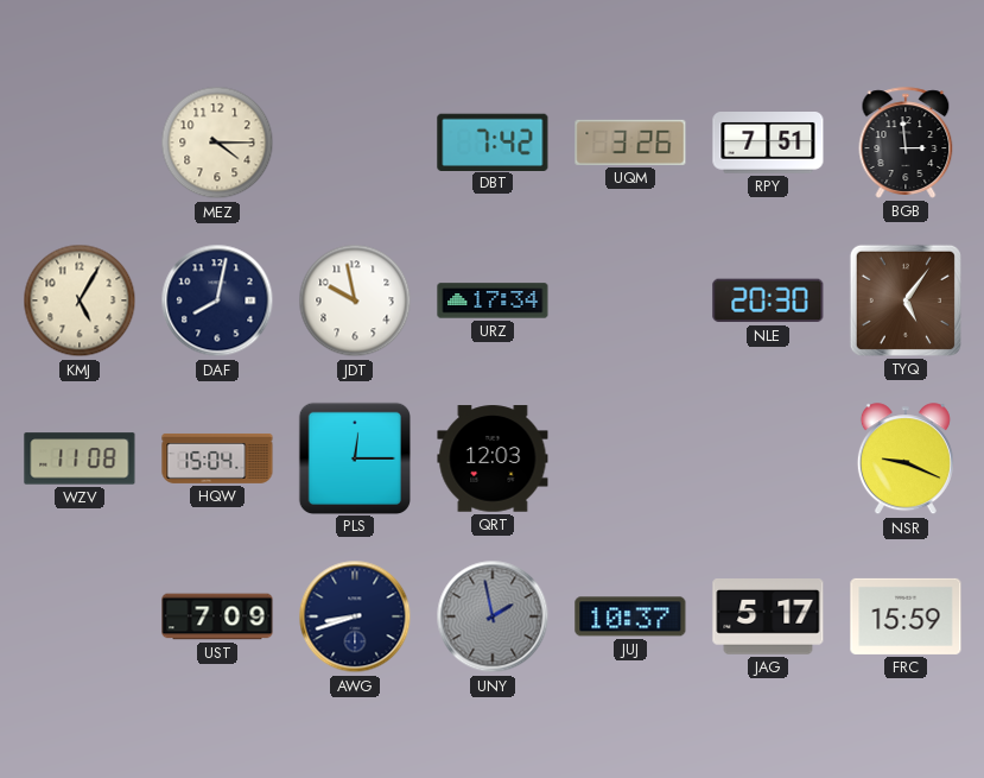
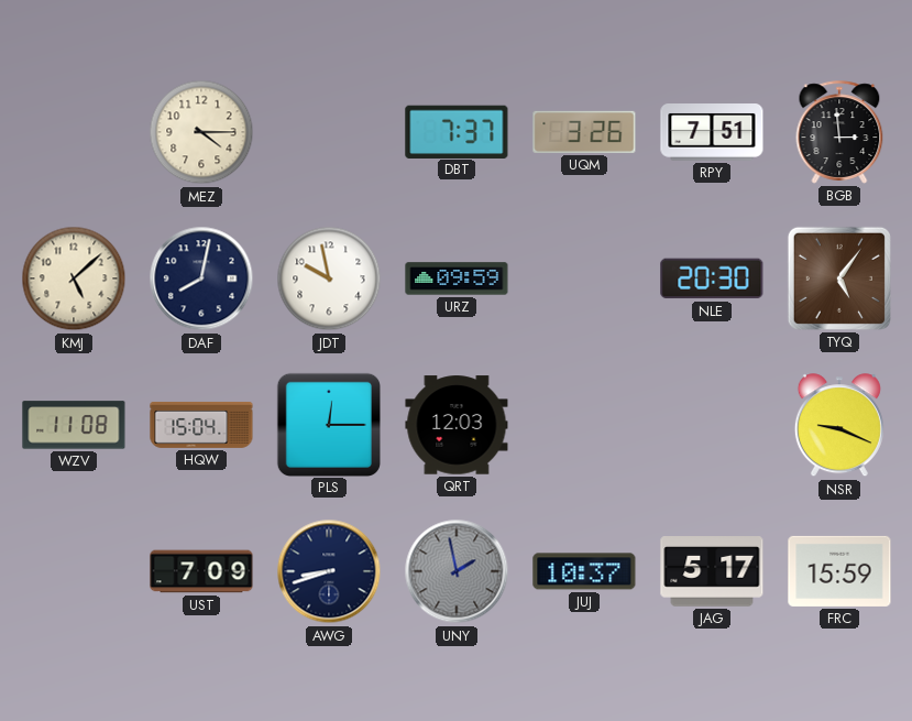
DBT: 7:42 -> 7:37
KMJ: 5:05 -> 5:08
URZ: 17:34 -> 09:59
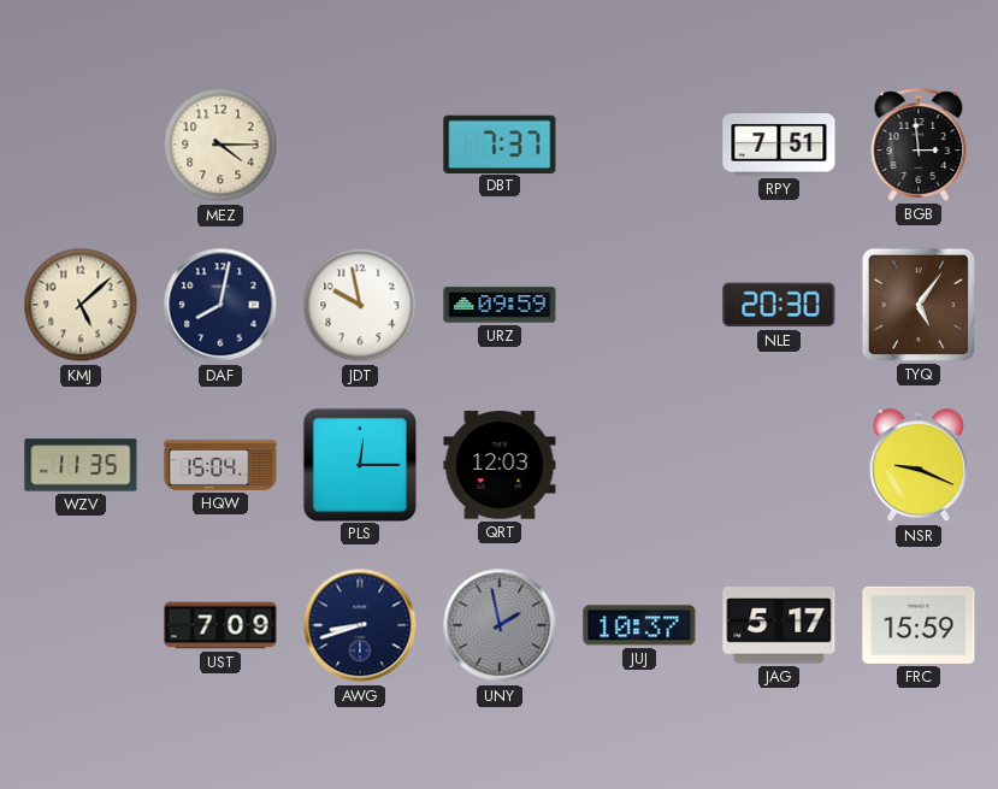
UQM: 3:26 -> none
WZV: 11:08 -> 11:35
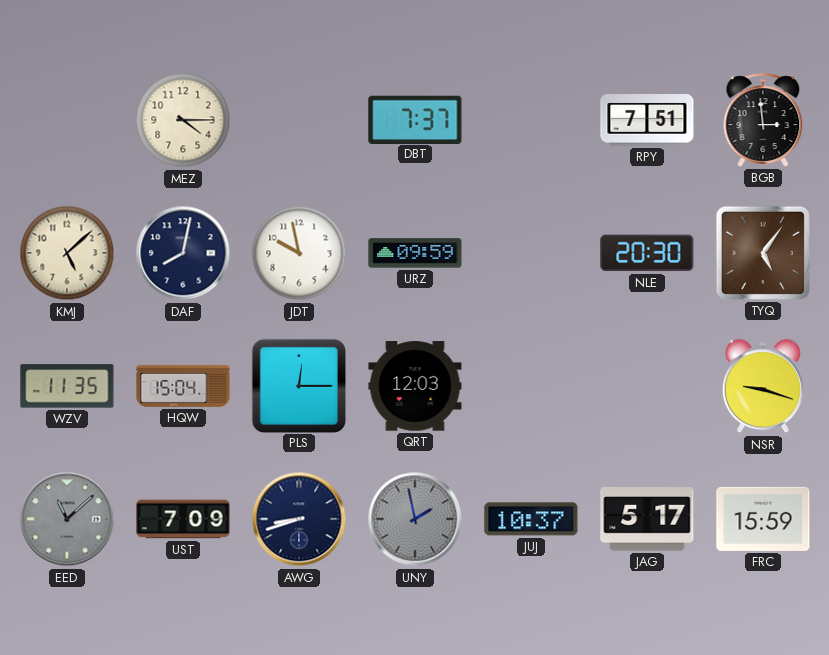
NSR: 9:19 -> 9:18
EED: none -> 11:08
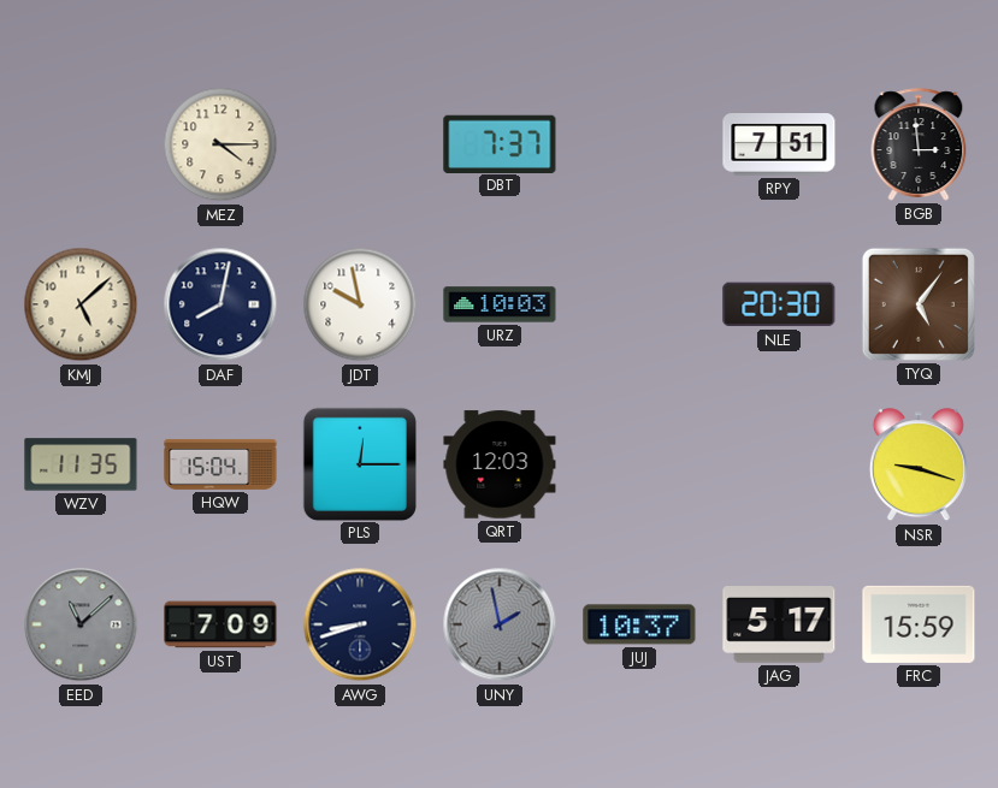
URZ: 09:59 -> 10:03
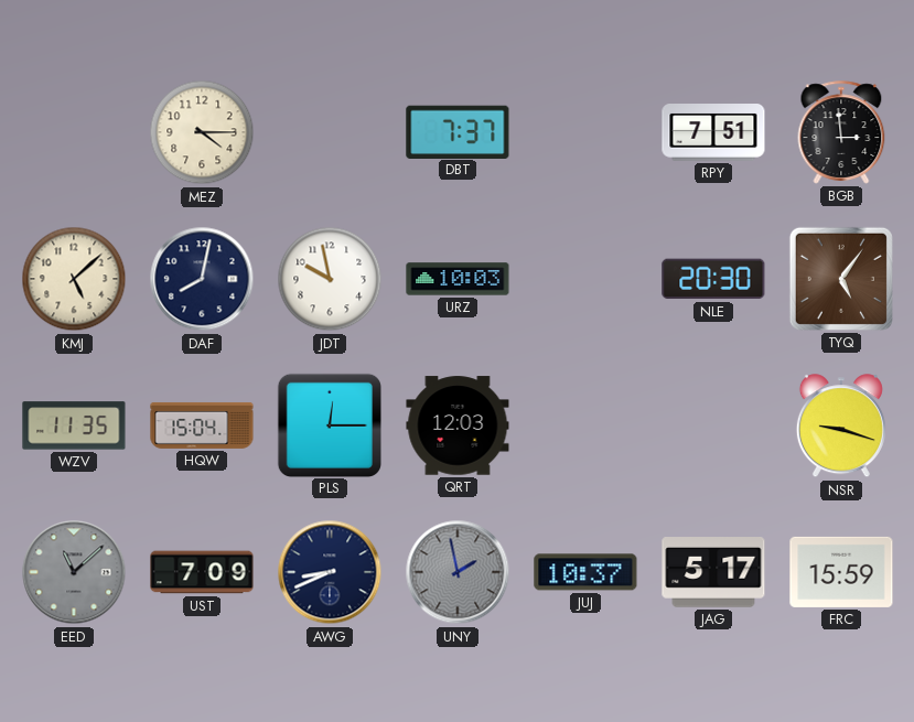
AWG: 8:42 -> 8:41
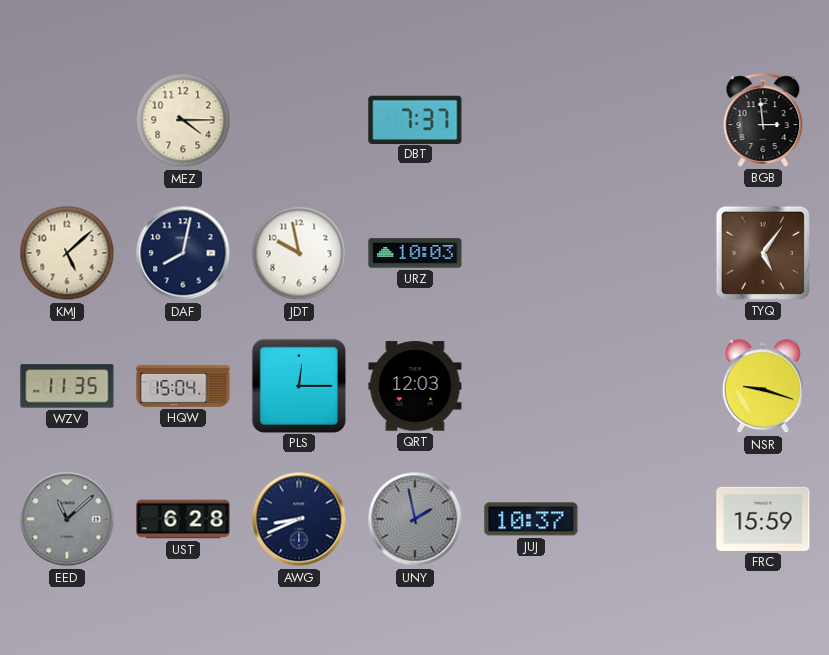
RPY: 7:51 -> none
NLE: 20:30 -> none
UST: 7:09 -> 6:28
JAG: 5:17 -> none
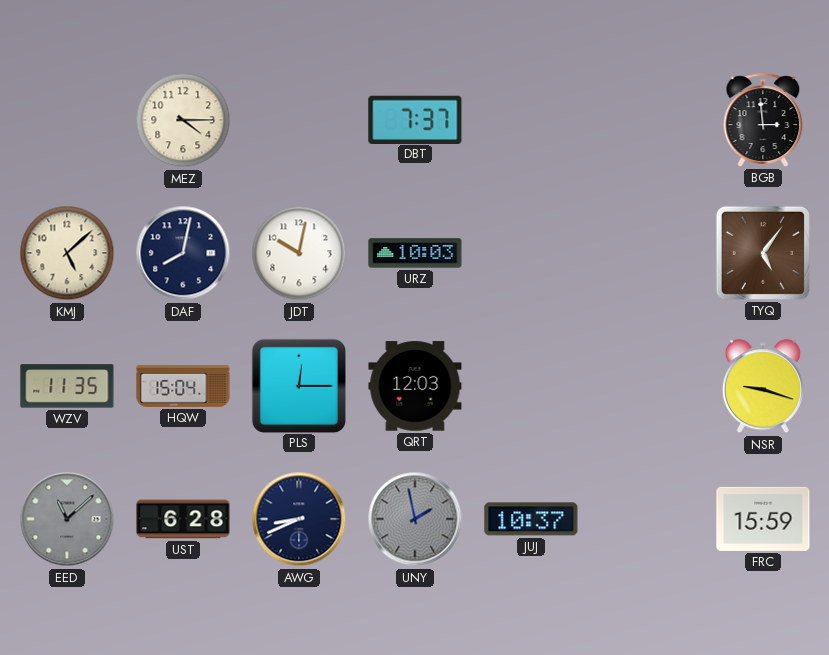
JDT: 9:58 -> 10:02
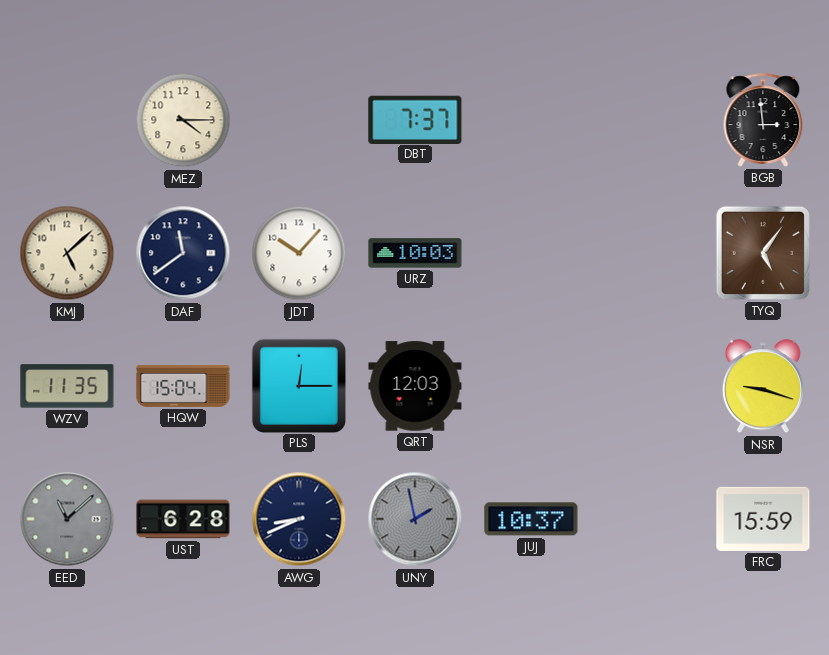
DAF: 8:02 -> 11:39
JDT: 10:02 -> 10:07
